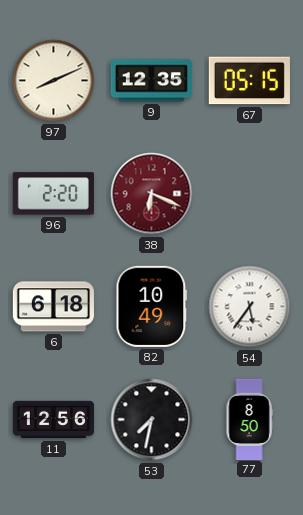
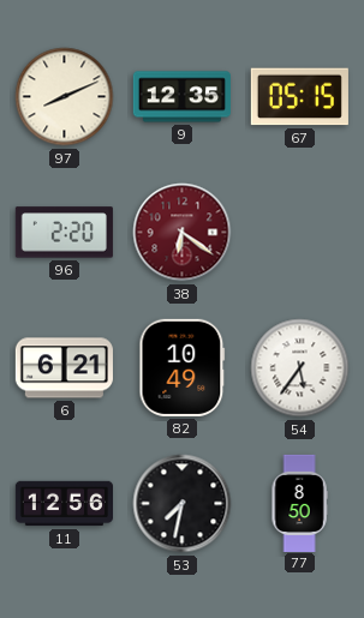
38: 6:19 -> 6:21
6: 6:18 -> 6:21
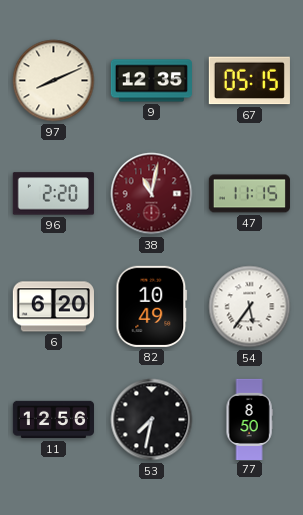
38: 6:21 -> 11:02
47: none -> 11:15
6: 6:21 -> 6:20
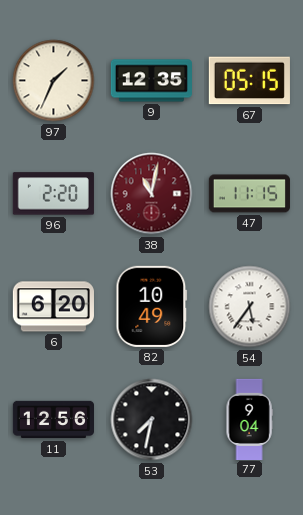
97: 8:11 -> 1:34
77: 8:50 -> 9:04
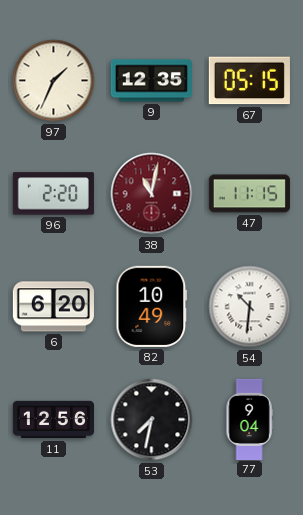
54: 5:36 -> 10:31
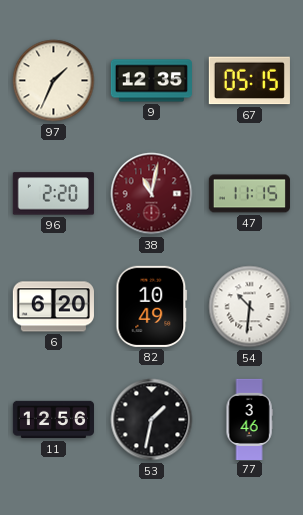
53: 7:32 -> 1:32
77: 9:04 -> 3:46
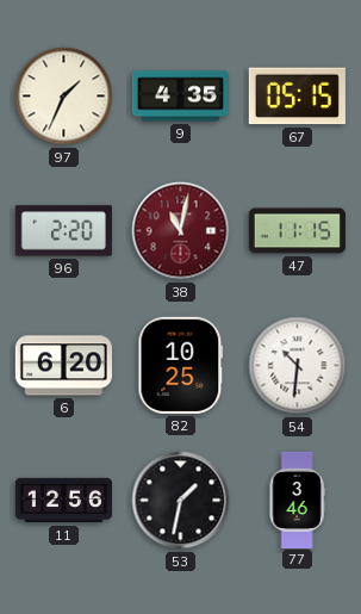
9: 12:35 -> 4:35
82: 10:49 -> 10:25
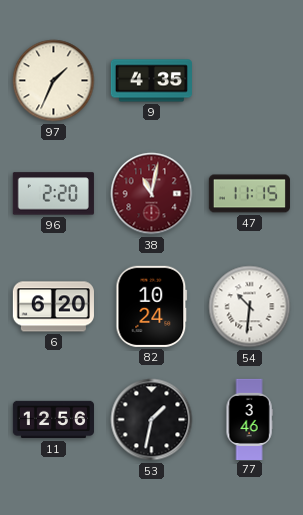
67: 05:15 -> none
82: 10:25 -> 10:24
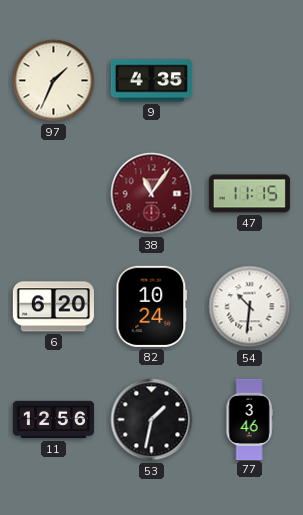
96: 2:20 -> none
38: 11:02 -> 11:06
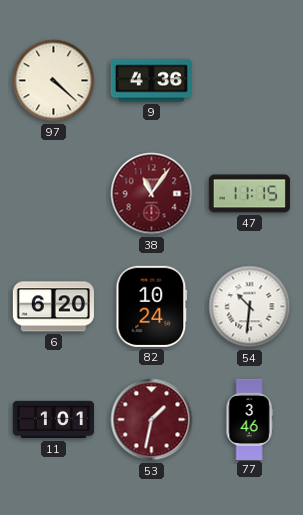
97: 1:34 -> 4:22
9: 4:35 -> 4:36
11: 12:56 -> 1:01
53 dial: black -> burgundy
